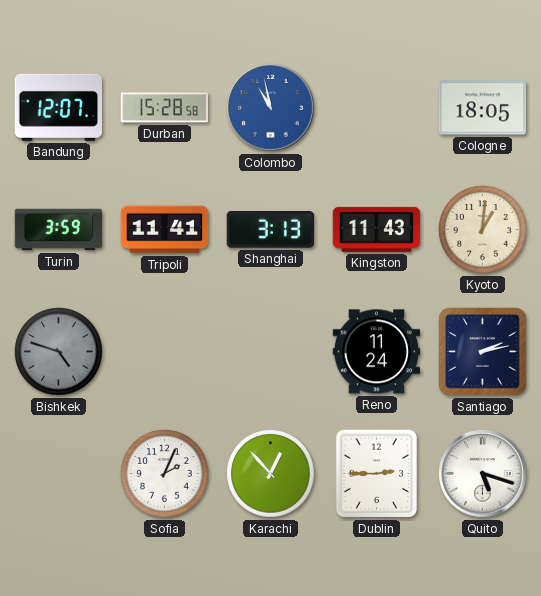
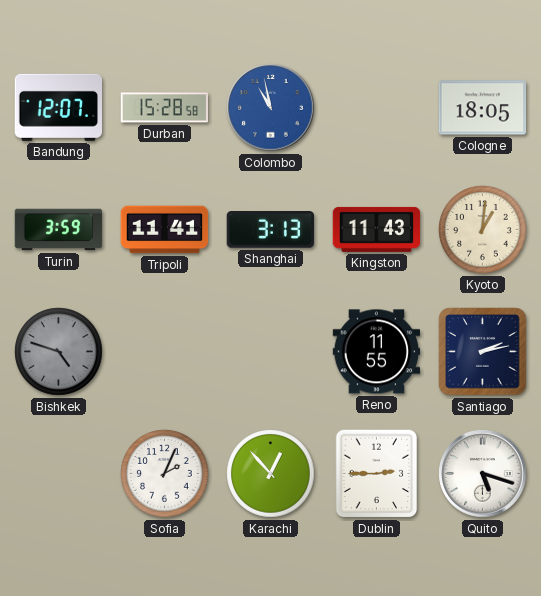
Reno: 11:24 -> 11:55
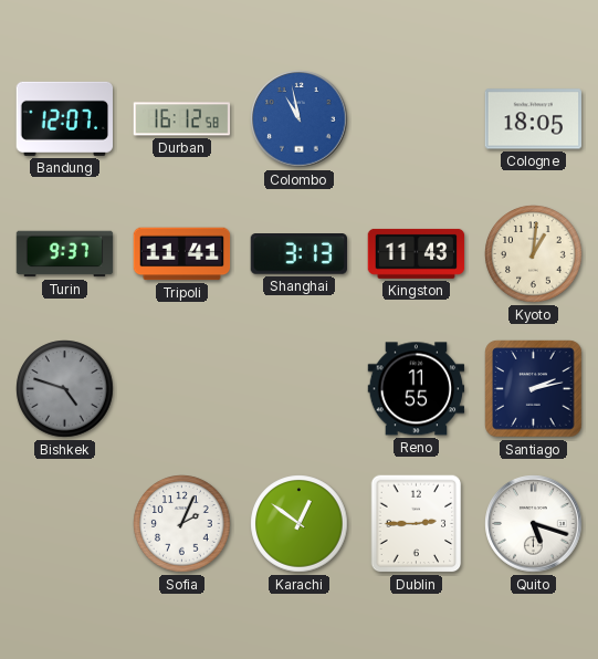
Durban: 15:28 -> 16:12
Turin: 3:59 -> 9:37
Karachi: 12:53 -> 12:51
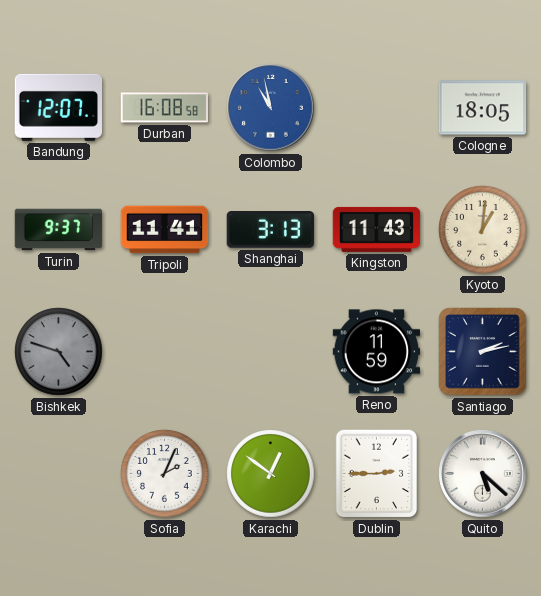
Durban: 16:12 -> 16:08
Reno: 11:55 -> 11:59
Quito: 5:18 -> 5:22
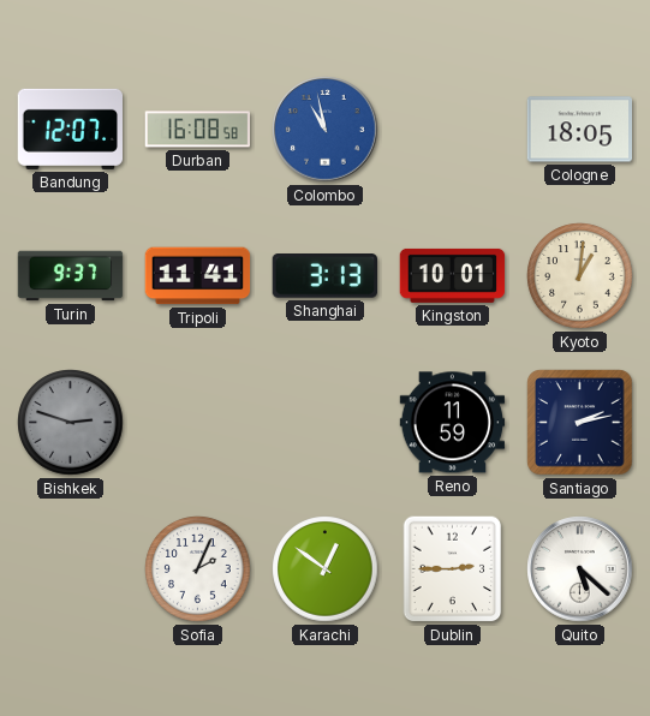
Kingston: 11:43 -> 10:01
Bishkek: 4:48 -> 2:48
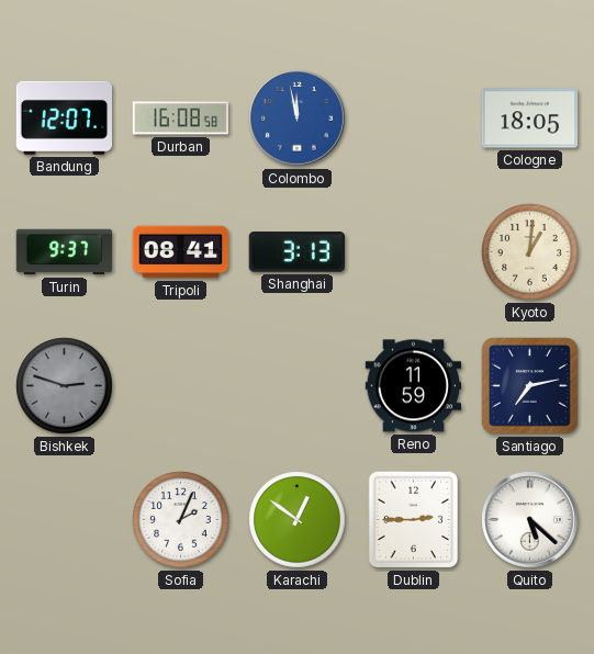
Colombo: 10:58 -> 11:58
Tripoli: 11:41 -> 08:41
Kingston: 10:01 -> none
Santiago: 2:13 -> 7:13
